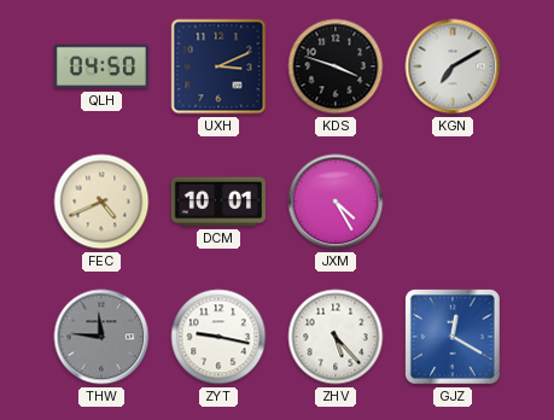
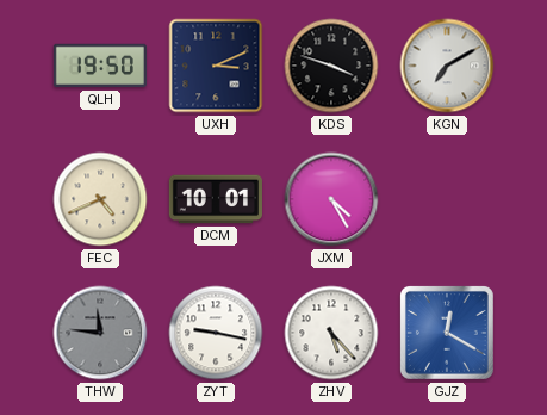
QLH: 04:50 -> 19:50
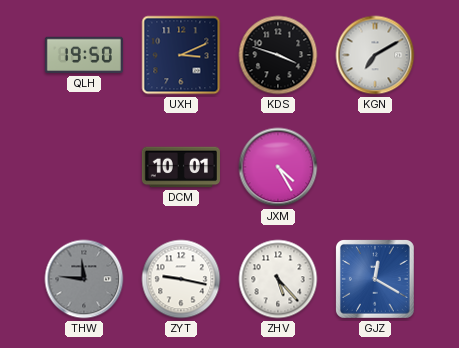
FEC: 4:41 -> none
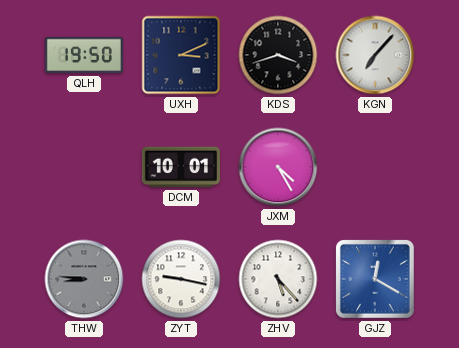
KDS: 3:48 -> 3:42
KGN: 7:10 -> 7:07
THW: 11:46 -> 8:46
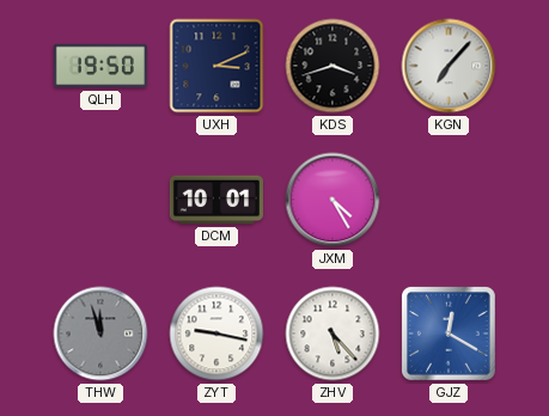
THW: 8:46 -> 11:57
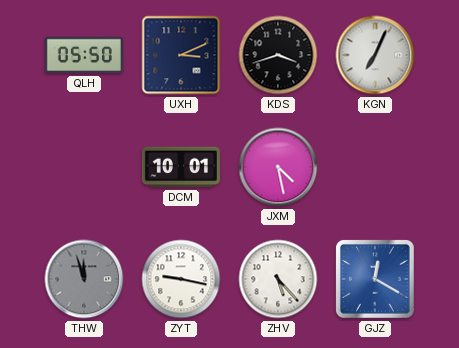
QLH: 19:50 -> 05:50
KGN: 7:07 -> 7:04
JXM: 4:25 -> 4:28
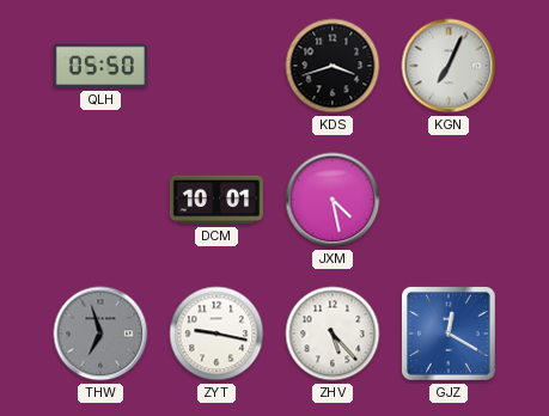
UXH: 3:11 -> none
THW: 11:57 -> 6:57
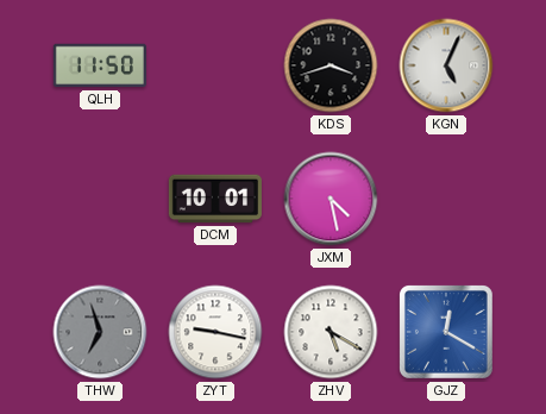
QLH: 05:50 -> 11:50
KGN: 7:04 -> 5:04
ZHV: 5:23 -> 5:20
